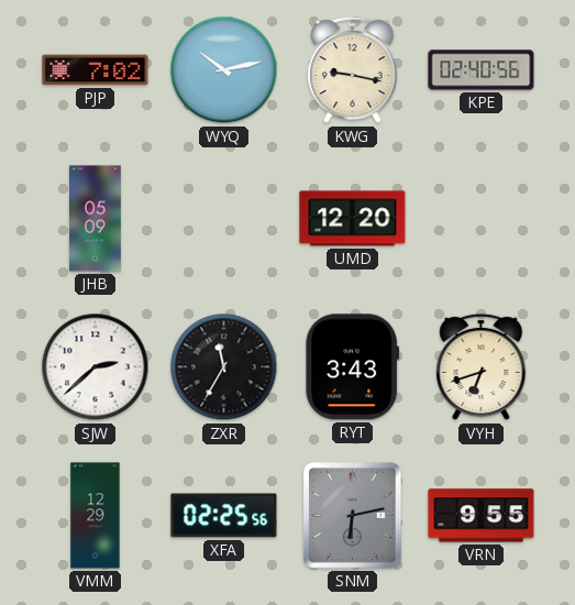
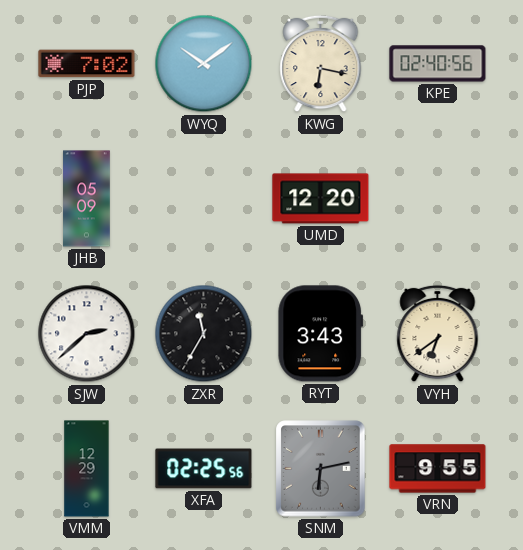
WYQ: 10:13 -> 10:09
KWG: 9:17 -> 6:17
VYH: 6:42 -> 6:39
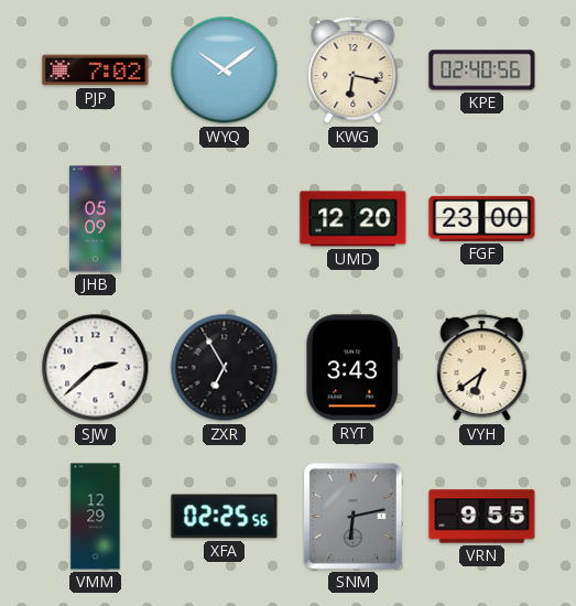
FGF: none -> 23:00
ZXR: 11:35 -> 6:55
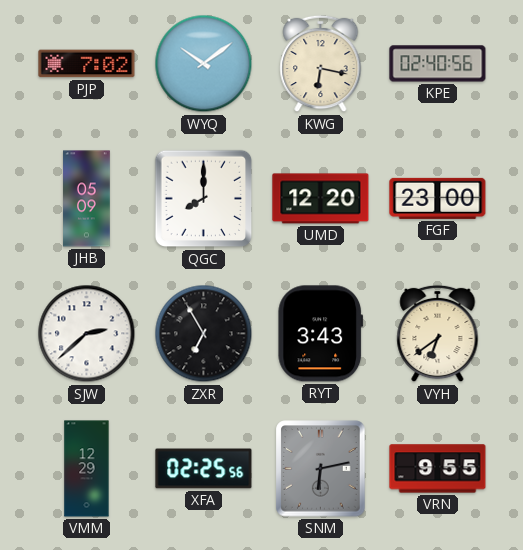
QGC: none -> 8:00
